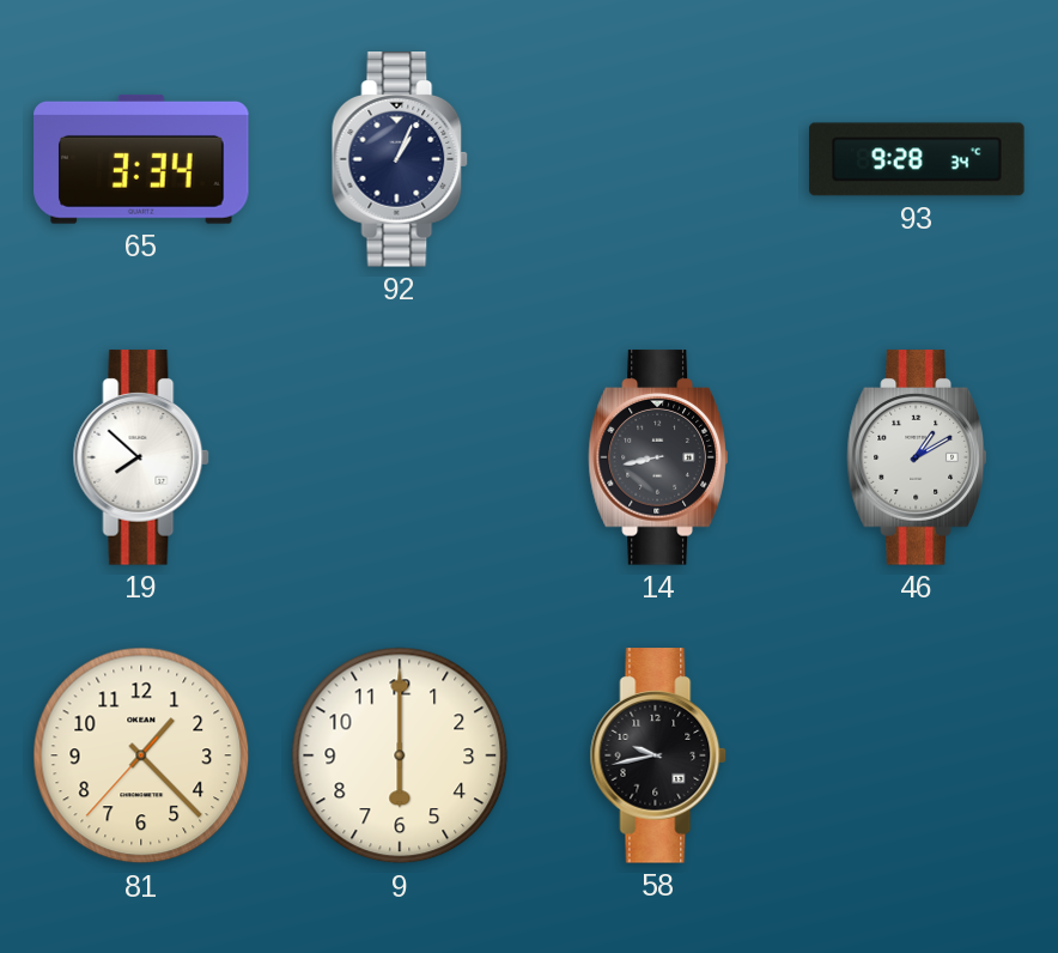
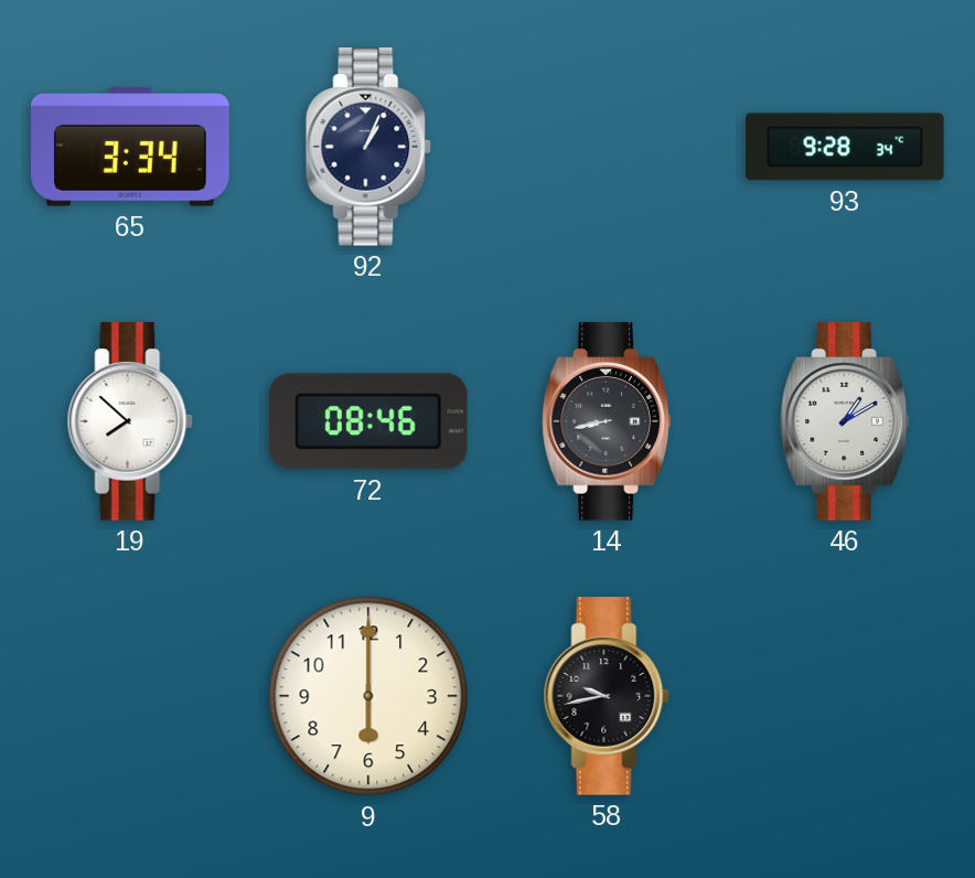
72: none -> 08:46
81: 1:22 -> none
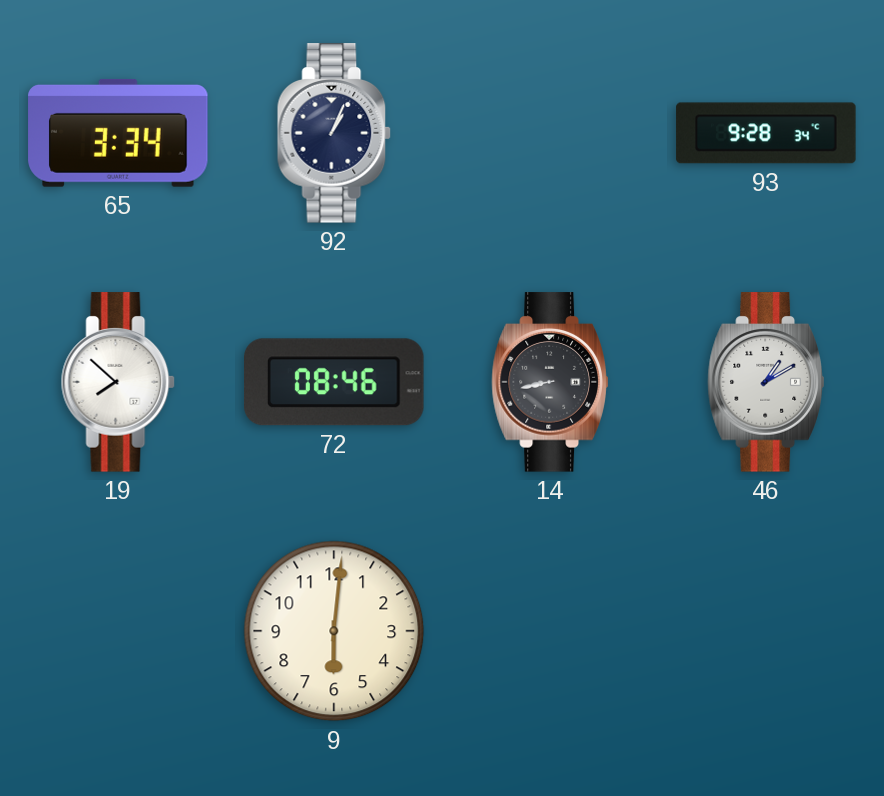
9: 6:00 -> 6:01
58: 9:43 -> none
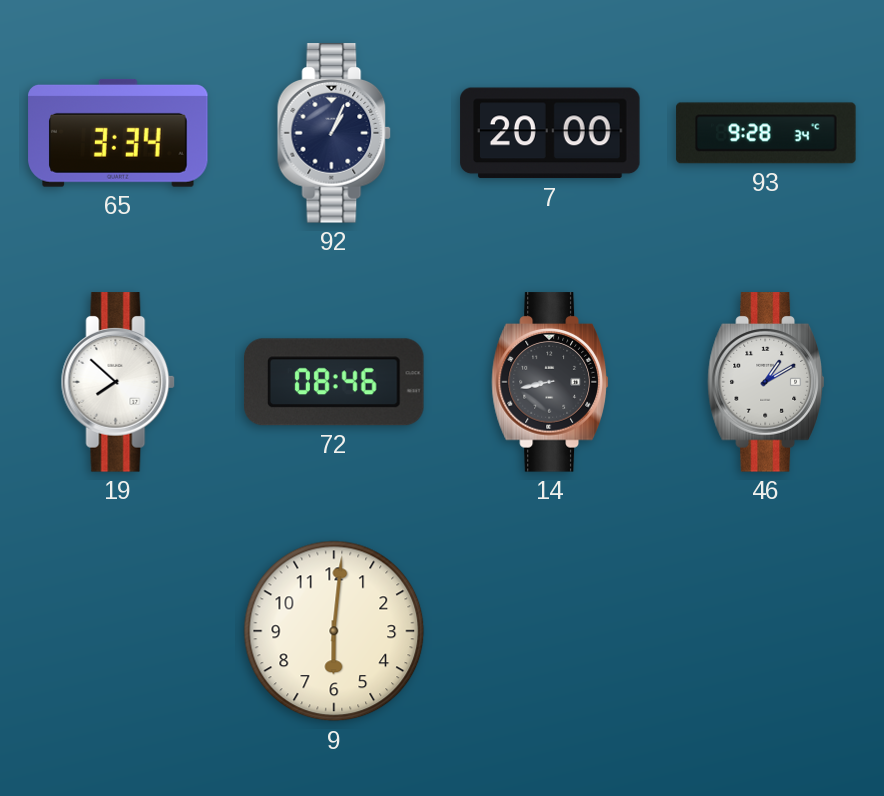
7: none -> 20:00
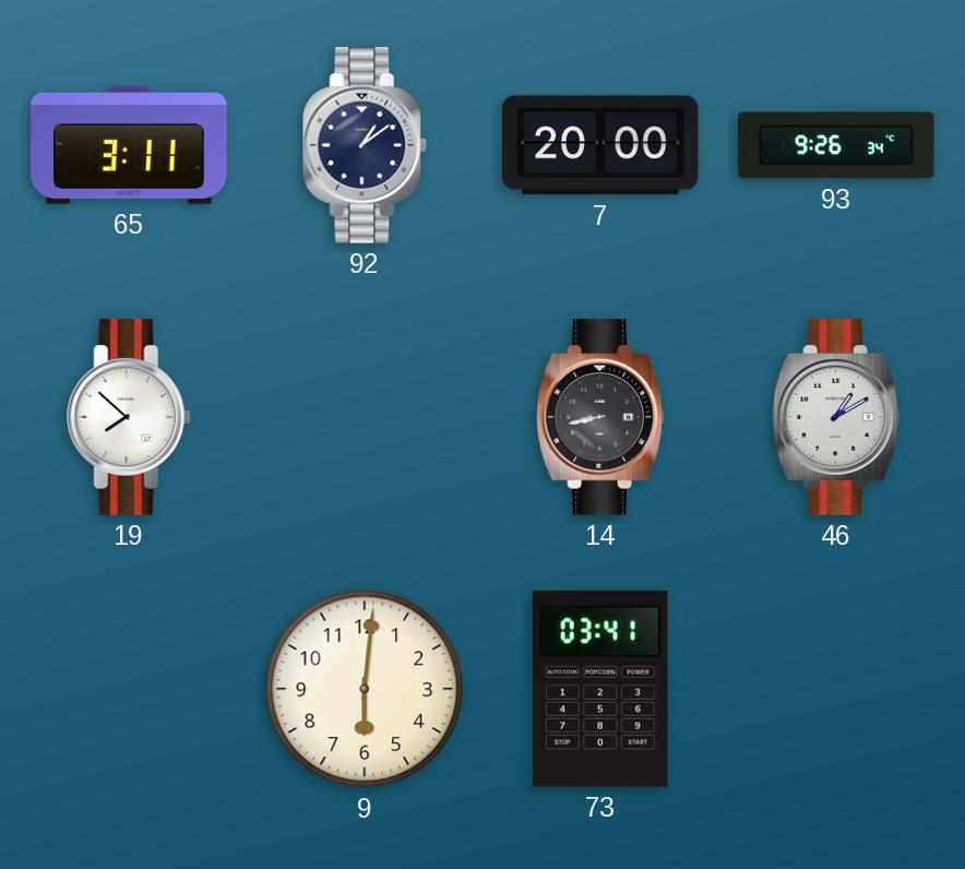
65: 3:34 -> 3:11
92: 1:04 -> 1:09
93: 9:28 -> 9:26
72: 08:46 -> none
73: none -> 03:41
